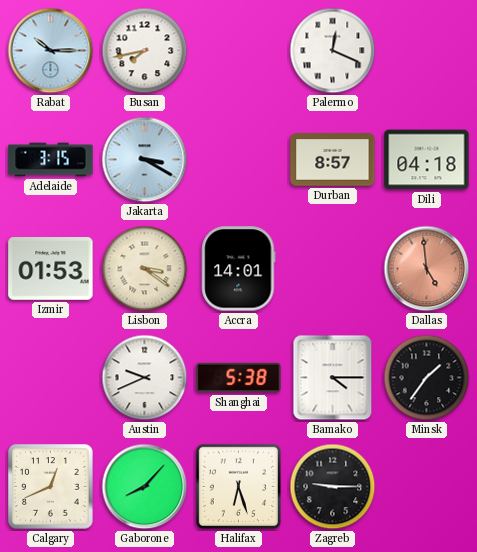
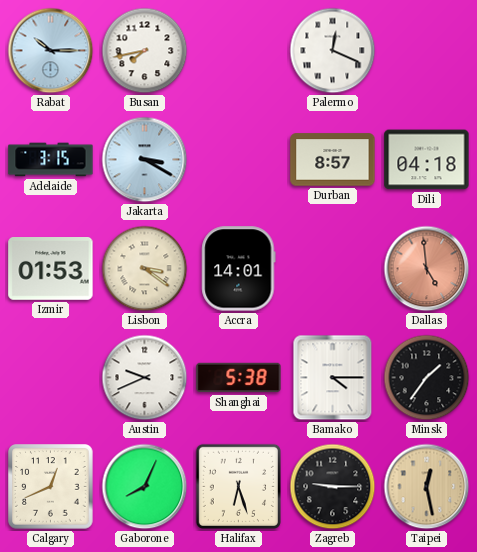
Gaborone: 8:07 -> 8:04
Taipei: none -> 12:28
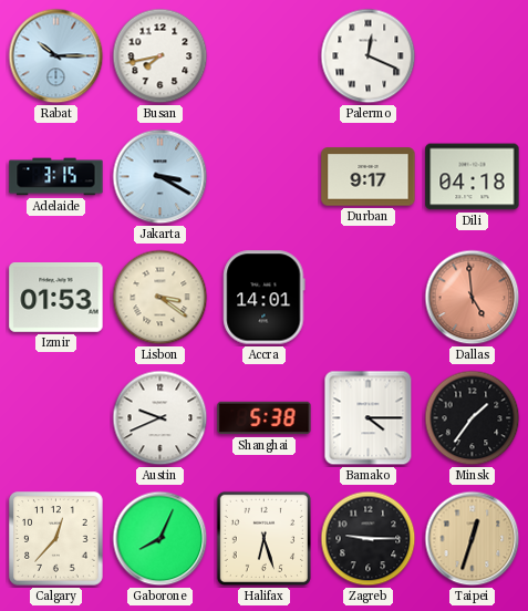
Durban: 8:57 -> 9:17
Calgary: 12:41 -> 12:37
Taipei: 12:28 -> 12:33
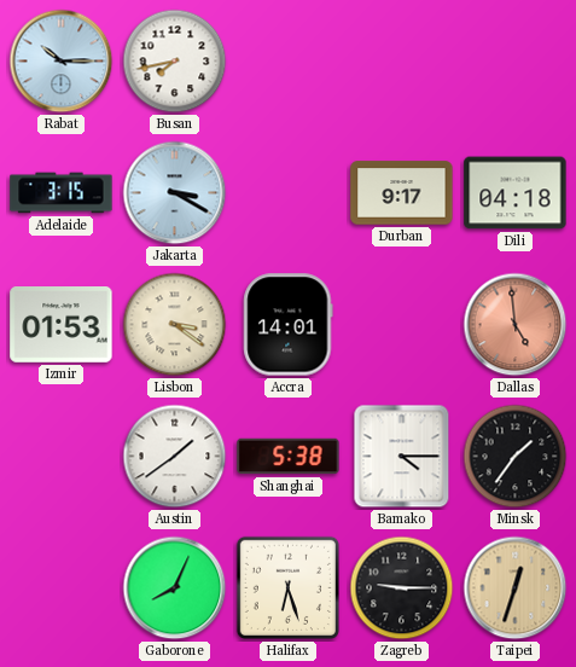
Palermo: 12:19 -> none
Austin: 9:41 -> 1:39
Calgary: 12:37 -> none
